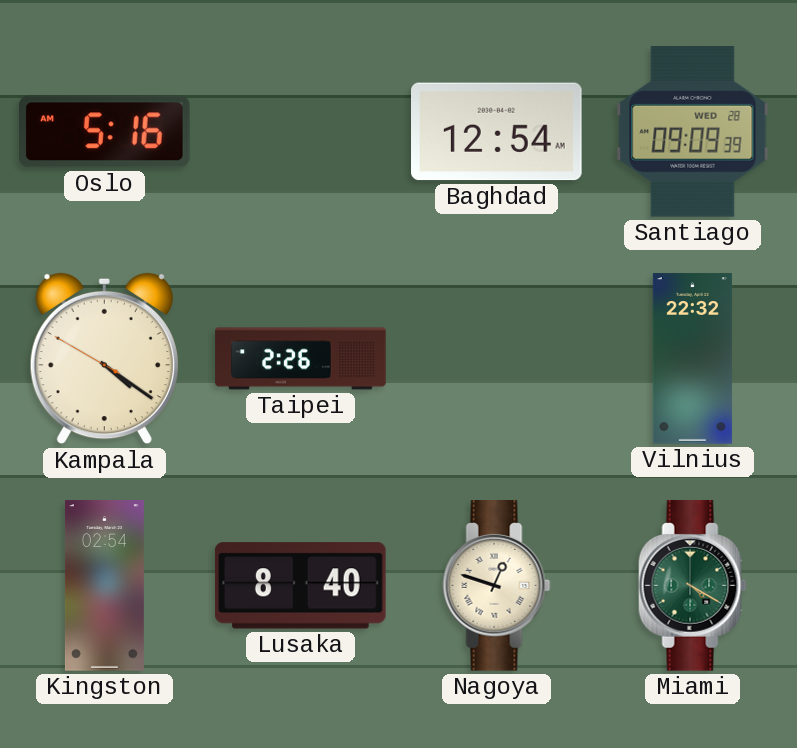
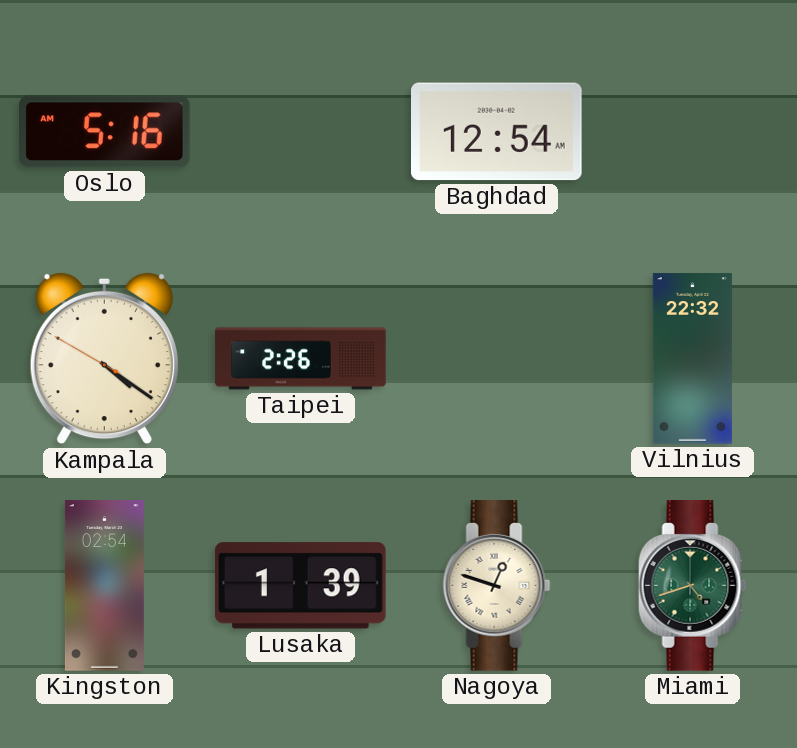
Santiago: 09:09 -> none
Lusaka: 8:40 -> 1:39
Miami: 4:20 -> 4:42
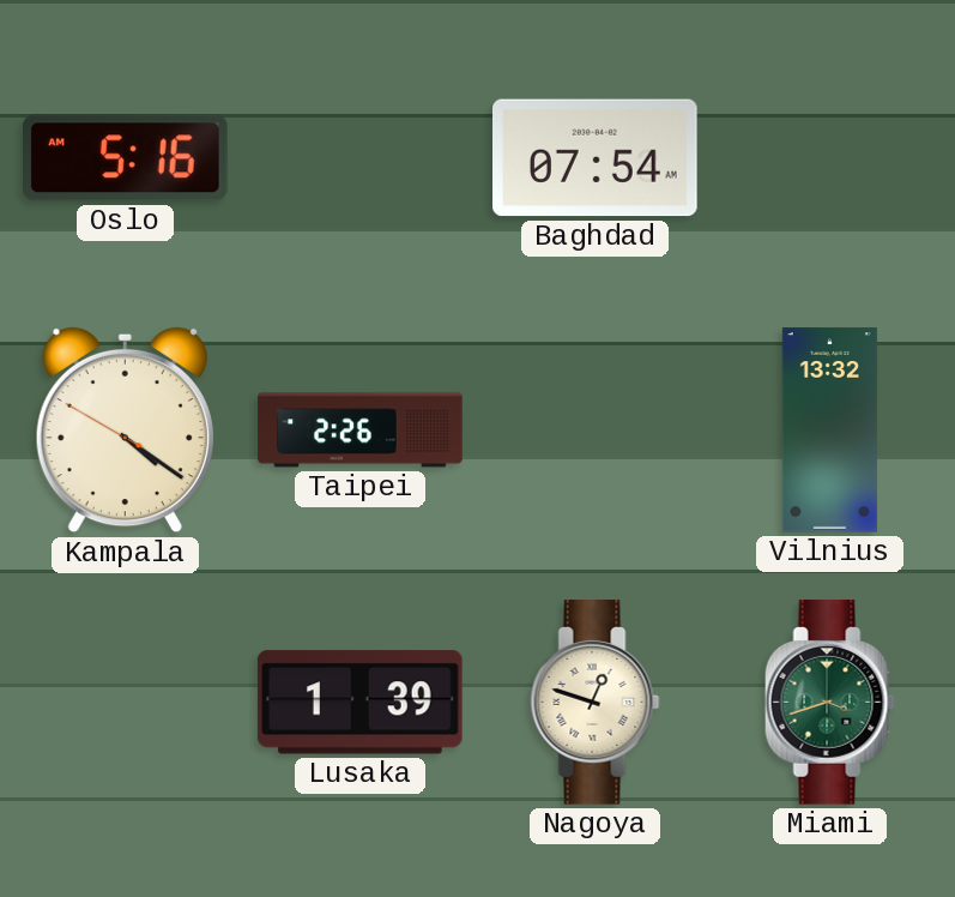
Baghdad: 12:54 -> 07:54
Vilnius: 22:32 -> 13:32
Kingston: 02:54 -> none
Miami: 4:42 -> 3:42
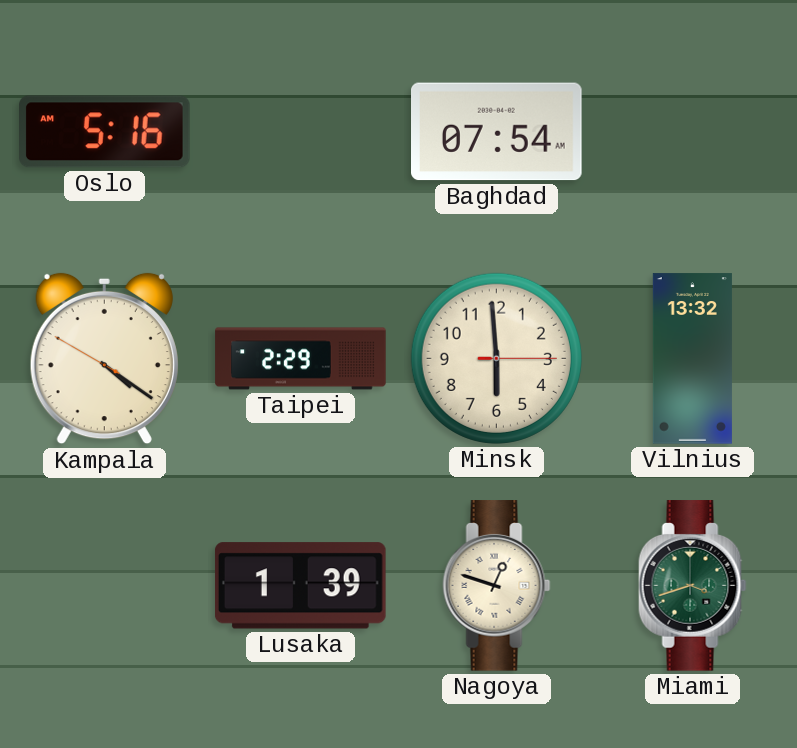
Taipei: 2:26 -> 2:29
Minsk: none -> 5:59
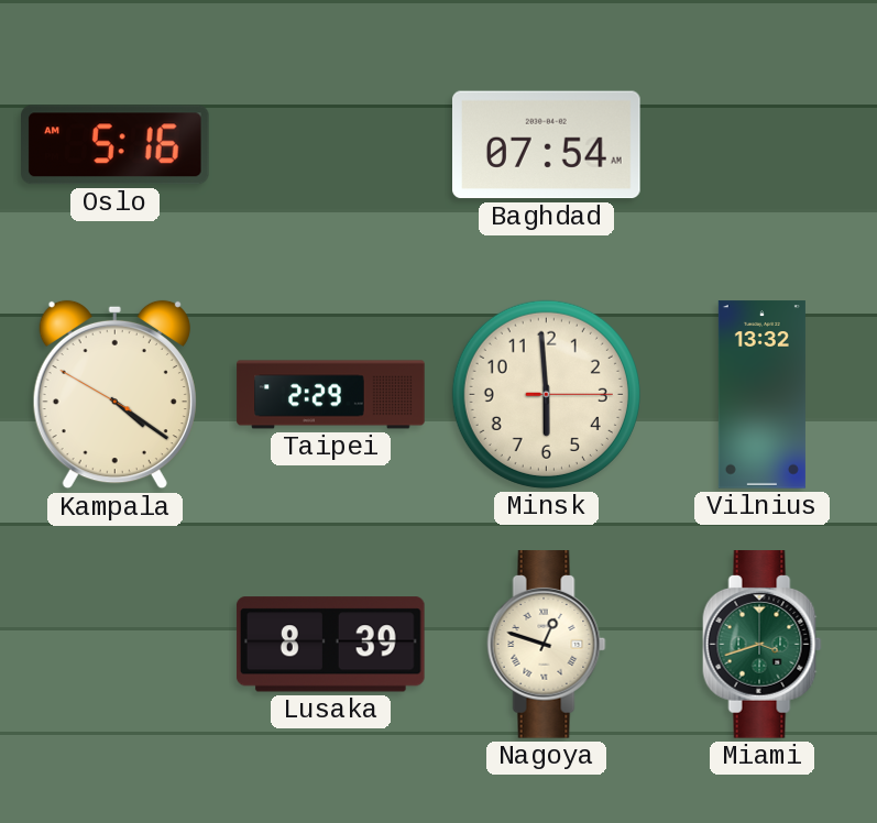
Lusaka: 1:39 -> 8:39
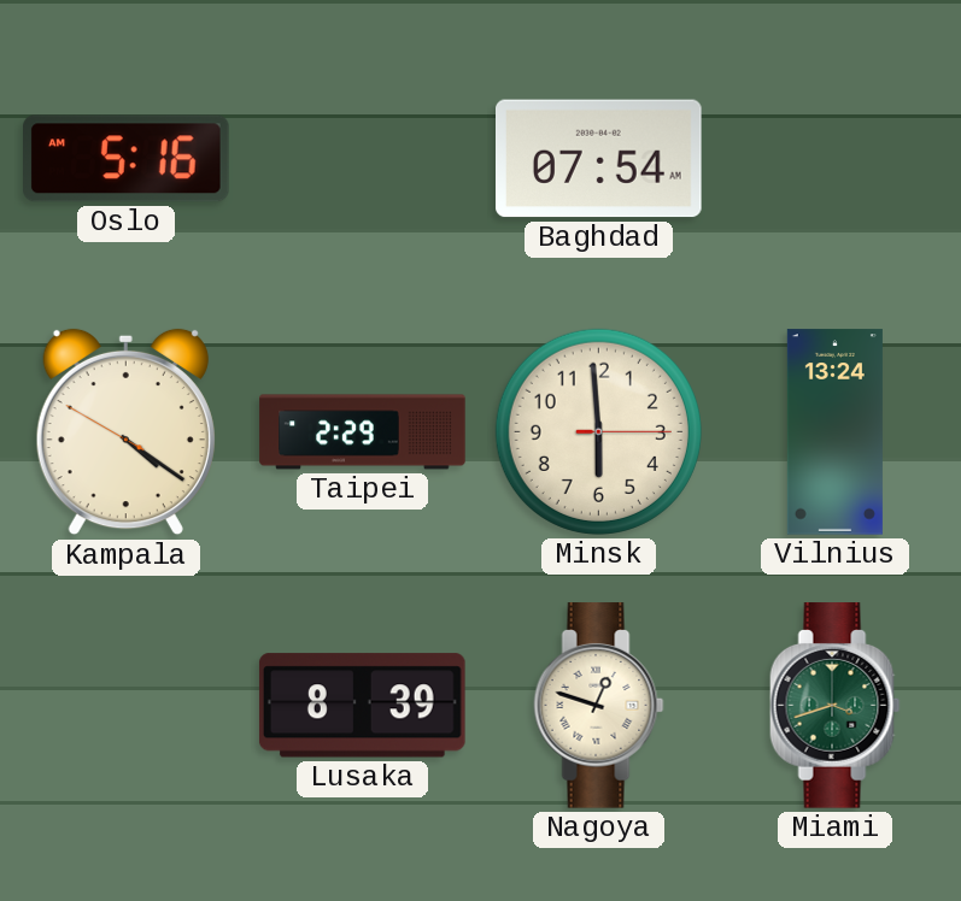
Vilnius: 13:32 -> 13:24
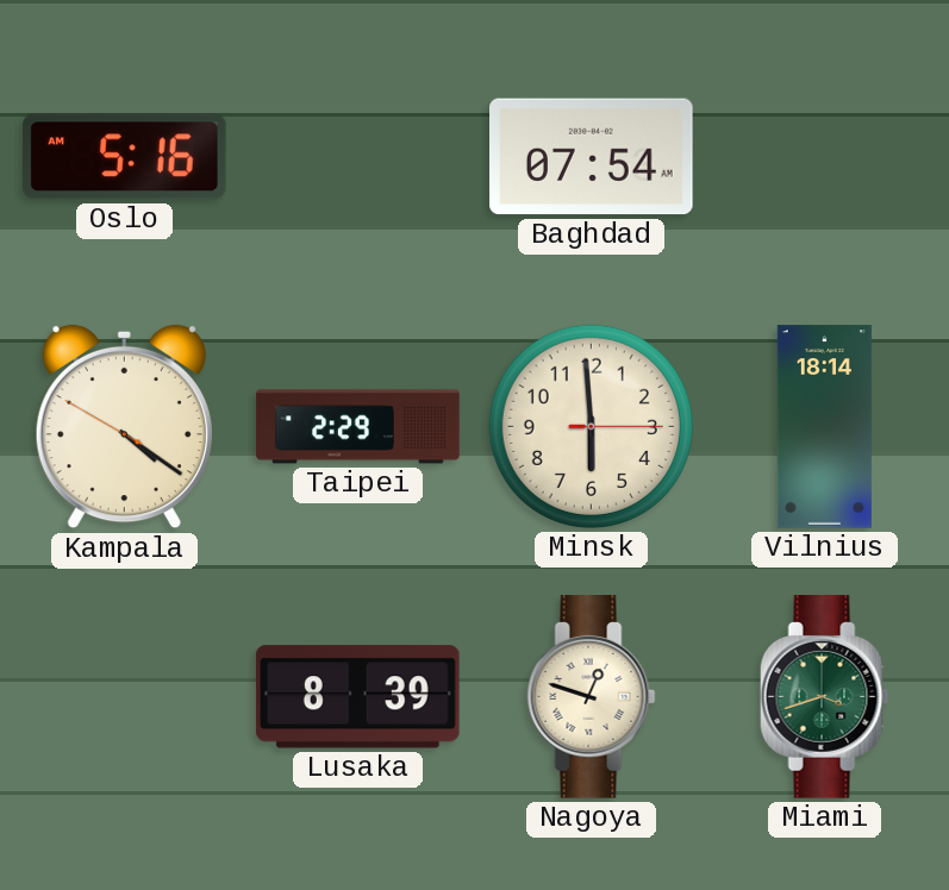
Vilnius: 13:24 -> 18:14
